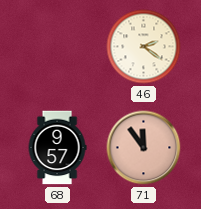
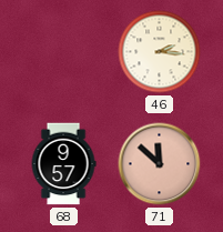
46: 2:21 -> 2:16
71: 11:54 -> 11:52
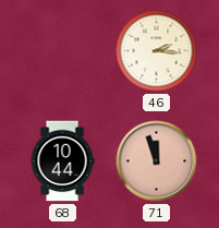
68: 9:57 -> 10:44
71: 11:52 -> 11:57
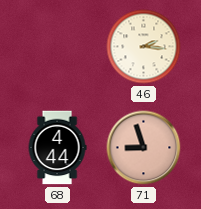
68: 10:44 -> 4:44
71: 11:57 -> 8:57
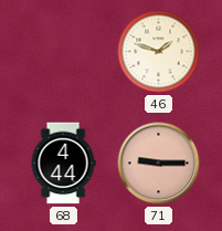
46: 2:16 -> 1:48
71: 8:57 -> 9:15
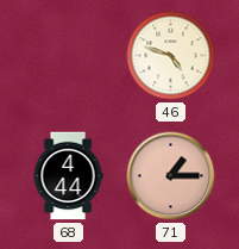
46: 1:48 -> 4:48
71: 9:15 -> 1:15
